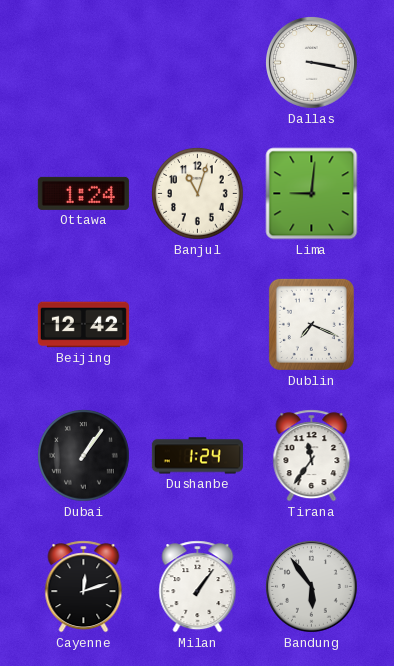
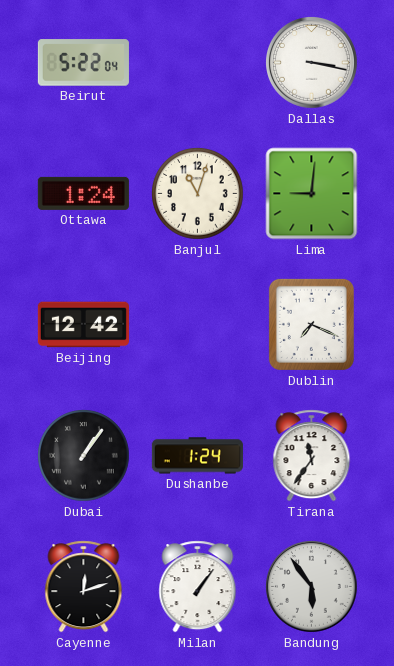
Beirut: none -> 5:22
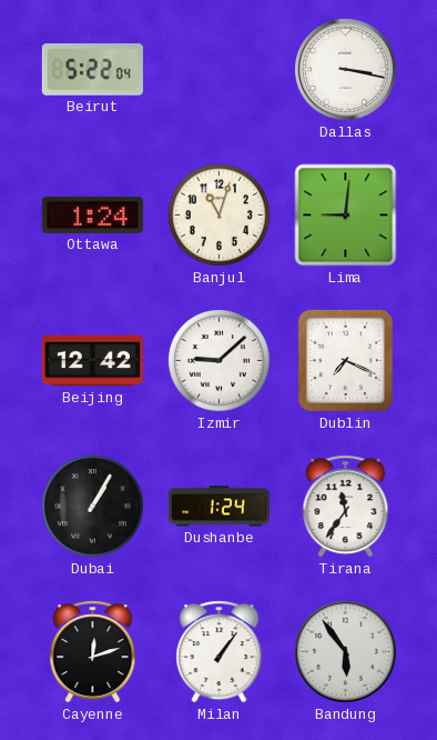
Izmir: none -> 9:08
Dubai: 1:06 -> 1:05
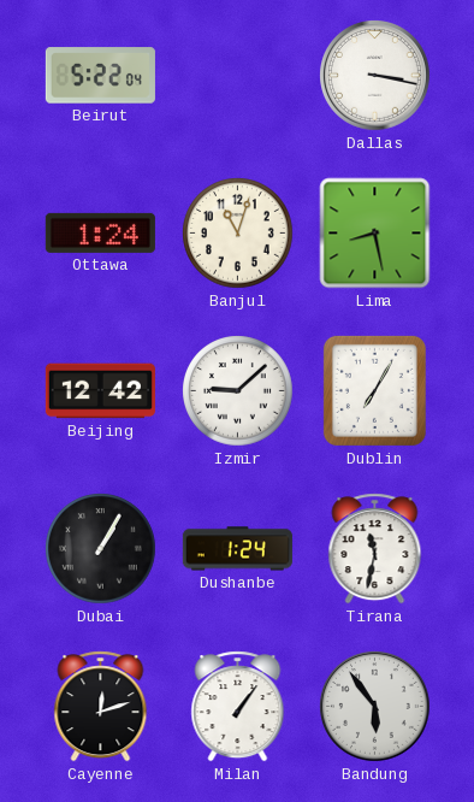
Lima: 9:01 -> 8:28
Dublin: 7:19 -> 7:05
Tirana: 11:36 -> 11:32
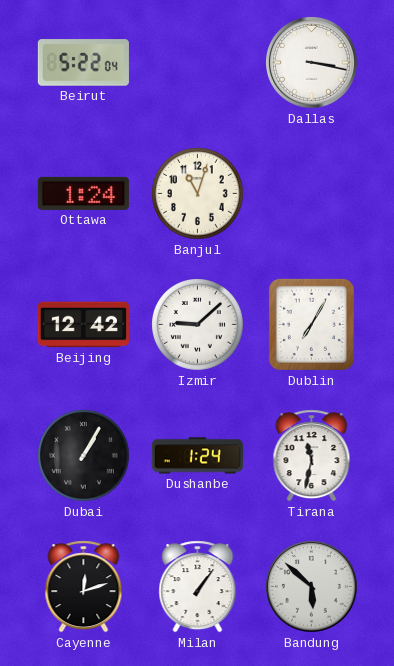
Lima: 8:28 -> none
Bandung: 5:54 -> 5:52
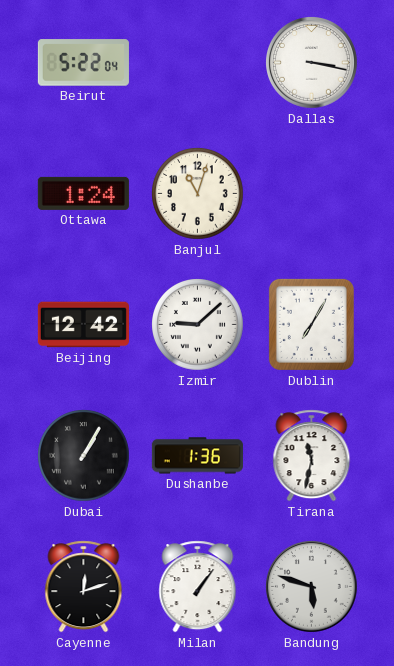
Dushanbe: 1:24 -> 1:36
Bandung: 5:52 -> 5:48
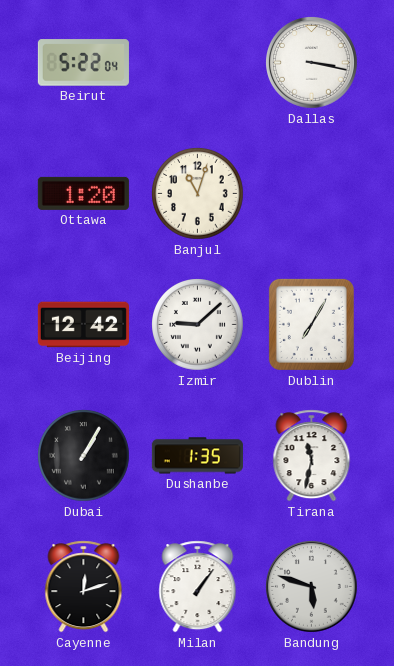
Ottawa: 1:24 -> 1:20
Dushanbe: 1:36 -> 1:35
